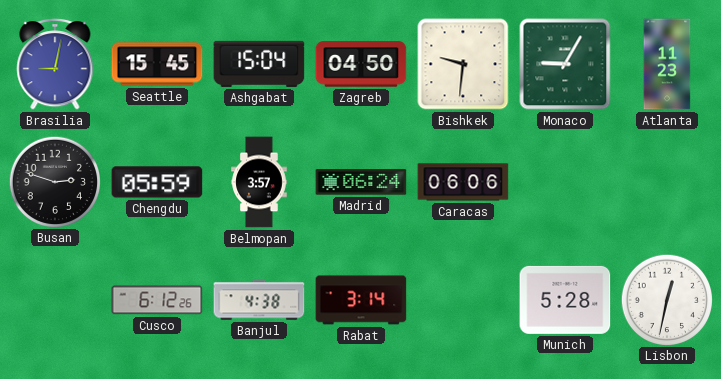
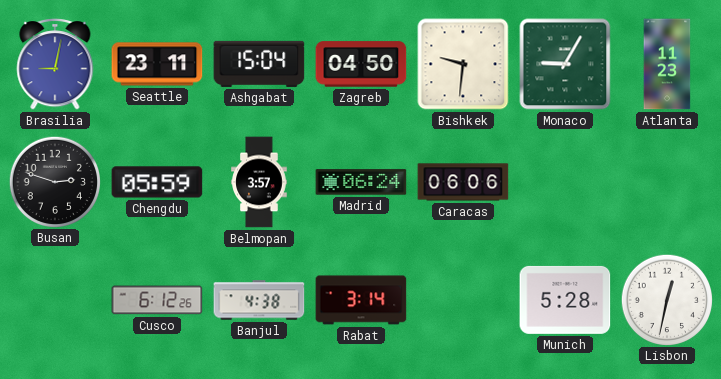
Seattle: 15:45 -> 23:11
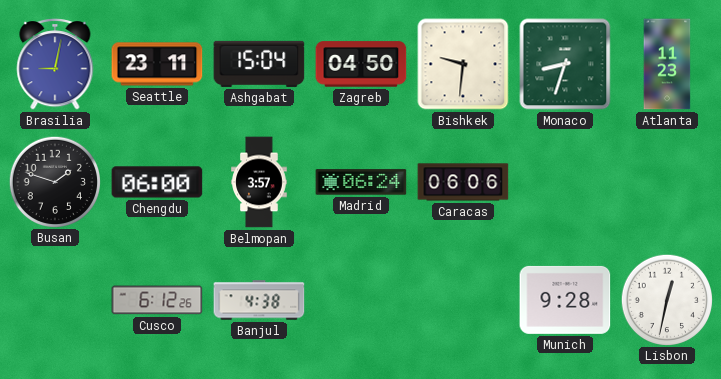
Monaco: 9:05 -> 8:33
Busan: 2:48 -> 1:48
Chengdu: 05:59 -> 06:00
Rabat: 3:14 -> none
Munich: 5:28 -> 9:28
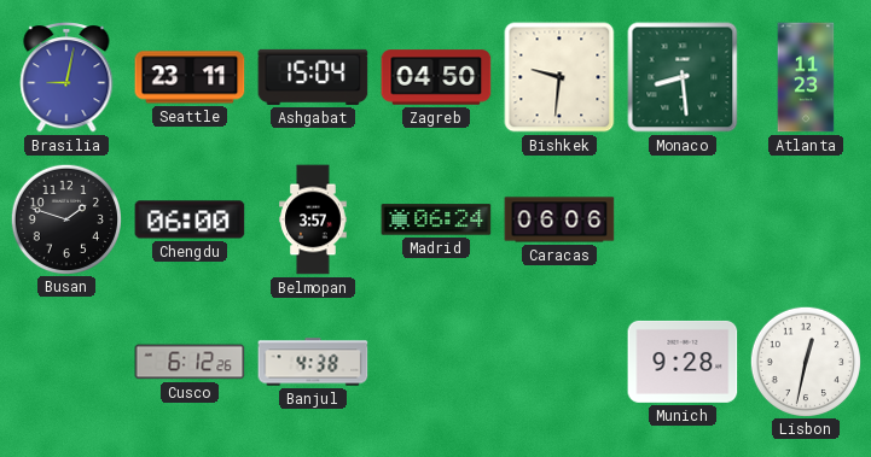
Monaco: 8:33 -> 8:29
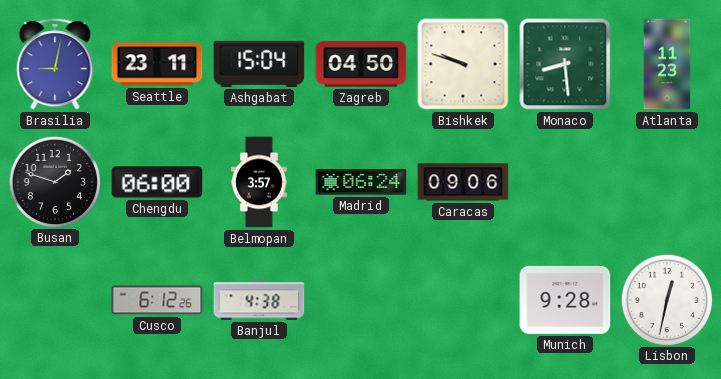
Bishkek: 9:31 -> 9:48
Caracas: 06:06 -> 09:06
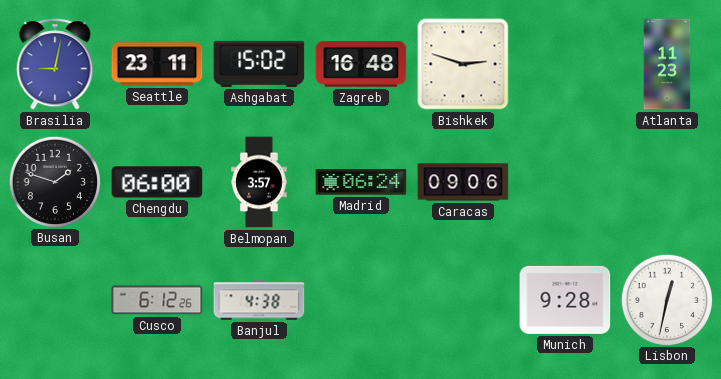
Ashgabat: 15:04 -> 15:02
Zagreb: 04:50 -> 16:48
Bishkek: 9:48 -> 2:48
Monaco: 8:29 -> none
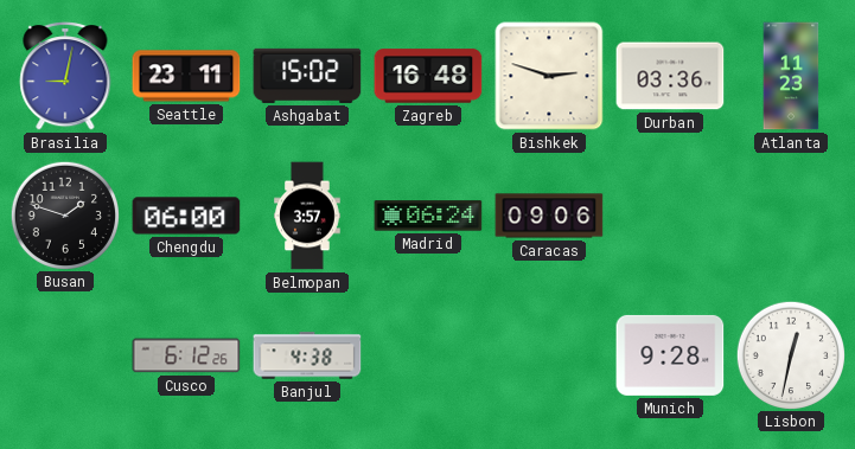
Durban: none -> 03:36
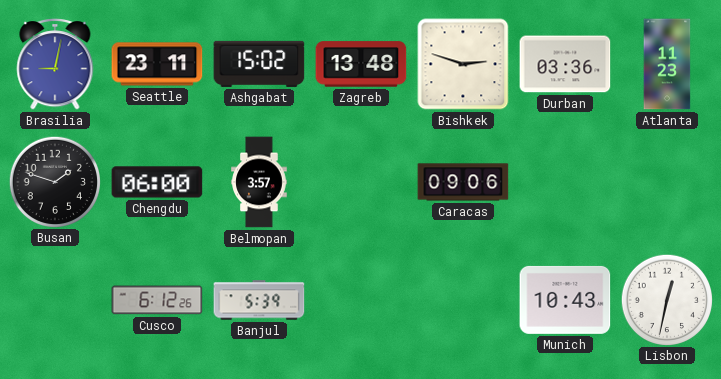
Zagreb: 16:48 -> 13:48
Madrid: 06:24 -> none
Banjul: 4:38 -> 5:39
Munich: 9:28 -> 10:43
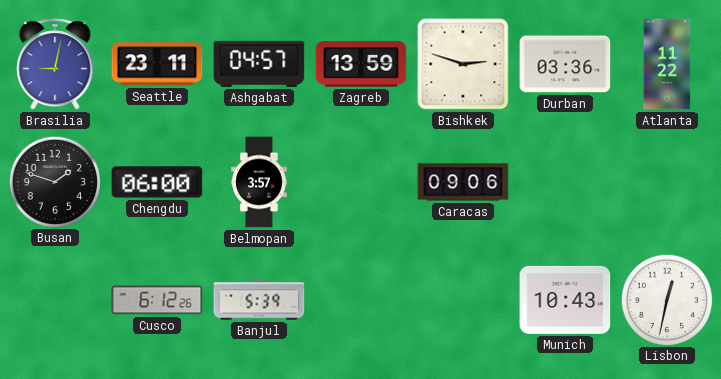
Ashgabat: 15:02 -> 04:57
Zagreb: 13:48 -> 13:59
Atlanta: 11:23 -> 11:22
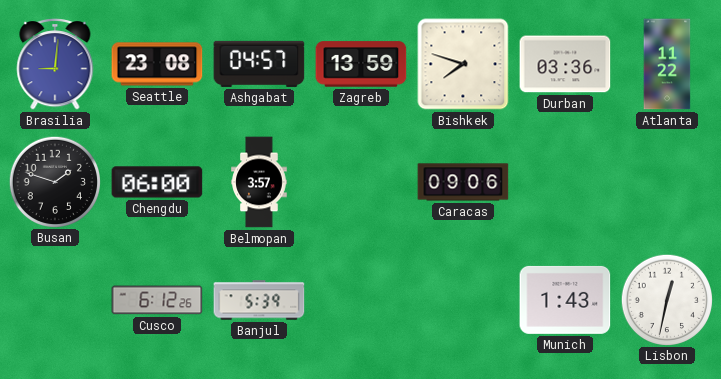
Brasilia: 9:02 -> 9:01
Seattle: 23:11 -> 23:08
Bishkek: 2:48 -> 7:48
Munich: 10:43 -> 1:43
